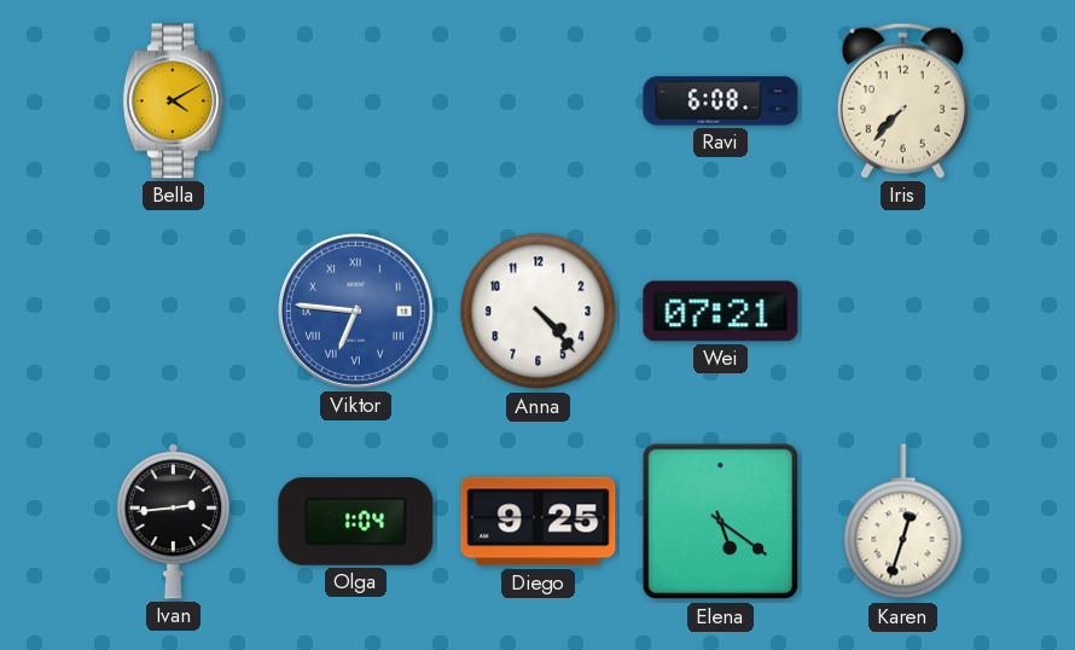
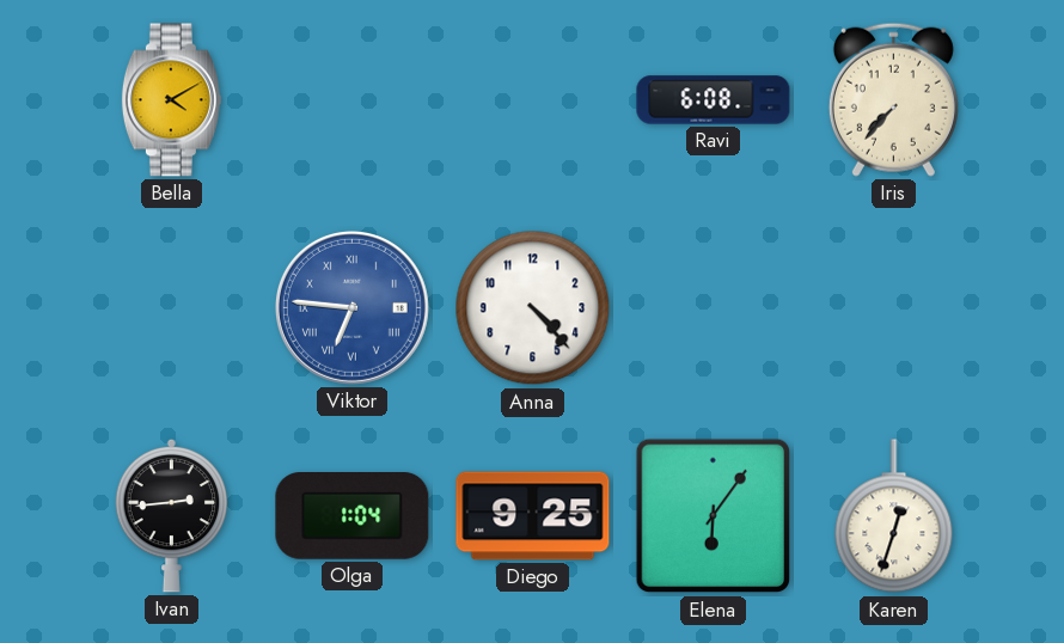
Wei: 07:21 -> none
Elena: 5:21 -> 6:06
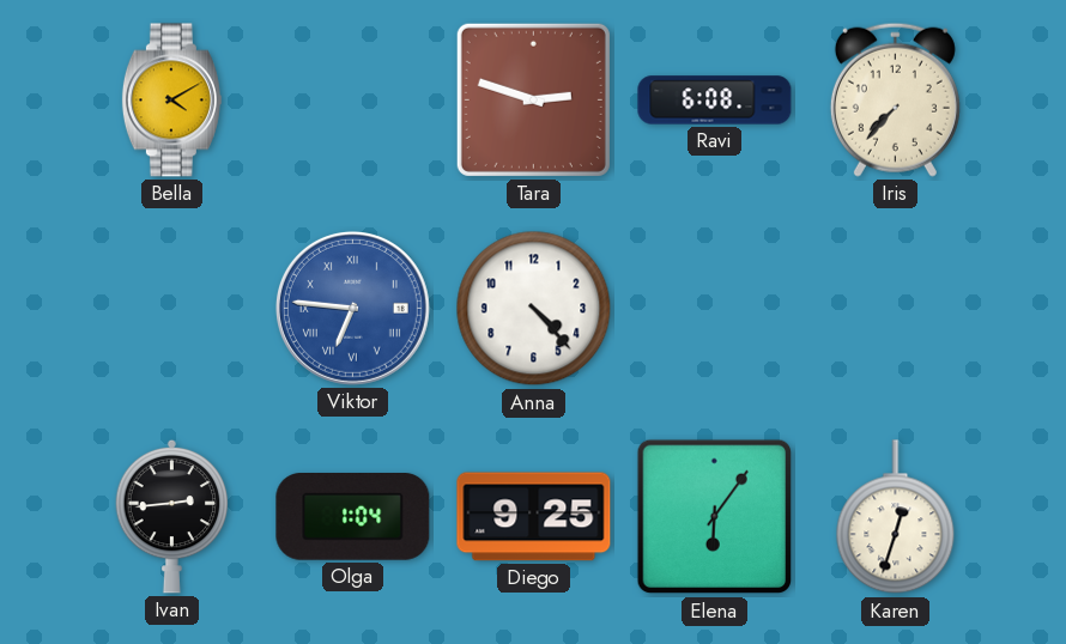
Tara: none -> 2:48
